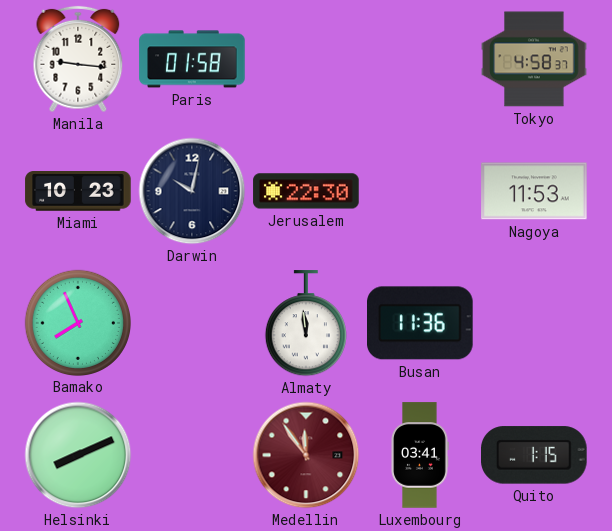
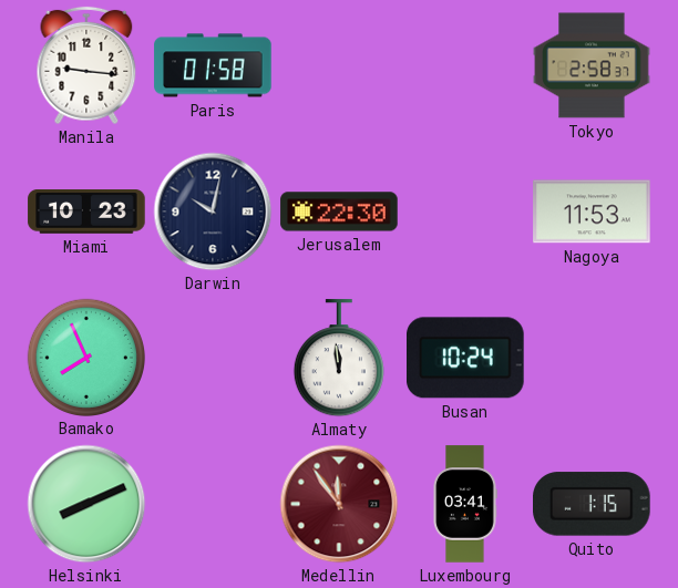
Tokyo: 4:58 -> 2:58
Busan: 11:36 -> 10:24
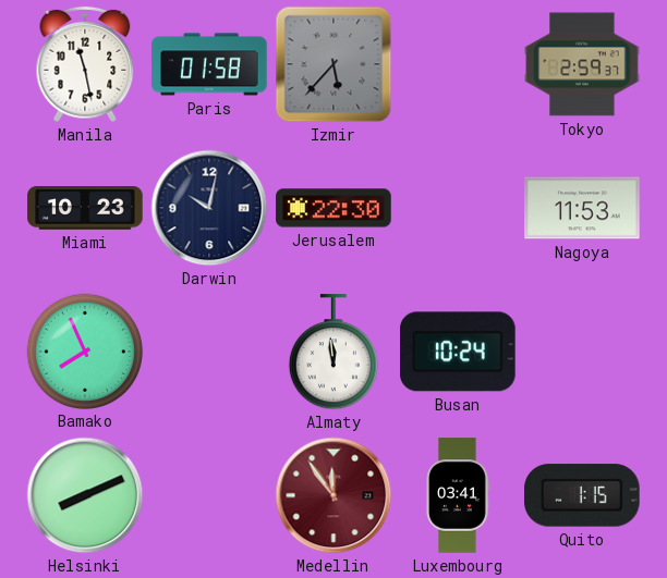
Manila: 9:16 -> 11:28
Izmir: none -> 5:37
Tokyo: 2:58 -> 2:59
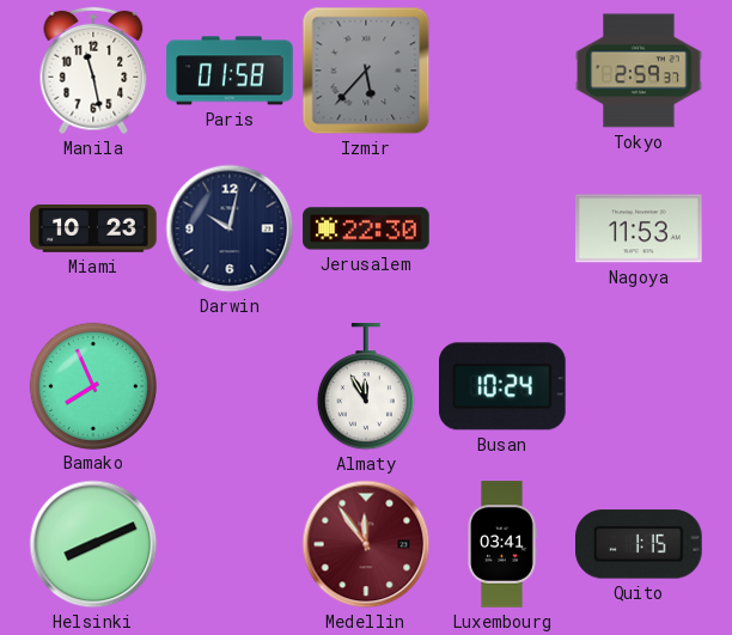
Almaty: 11:59 -> 11:55
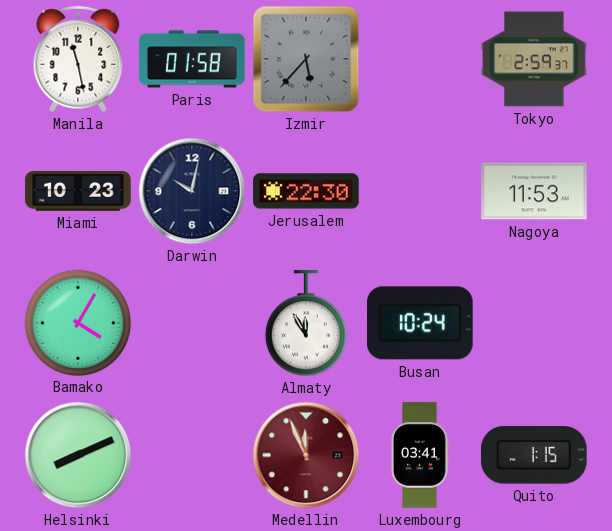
Bamako: 7:56 -> 4:05
Medellin: 11:54 -> 11:56
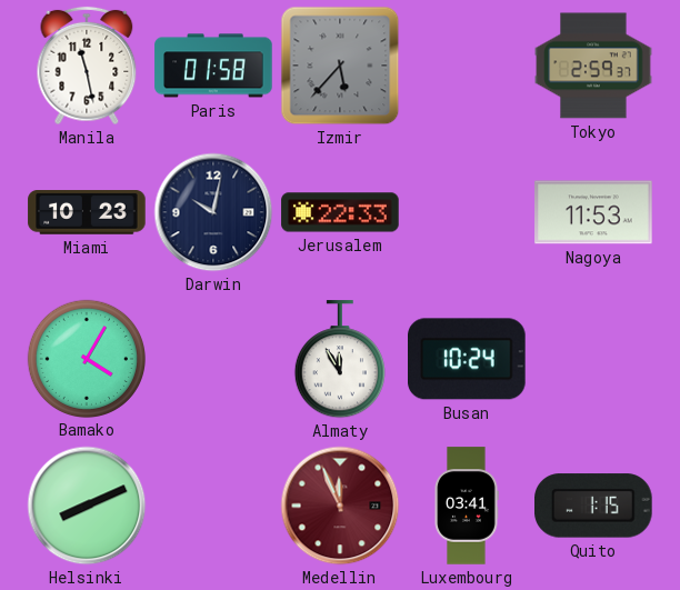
Jerusalem: 22:30 -> 22:33
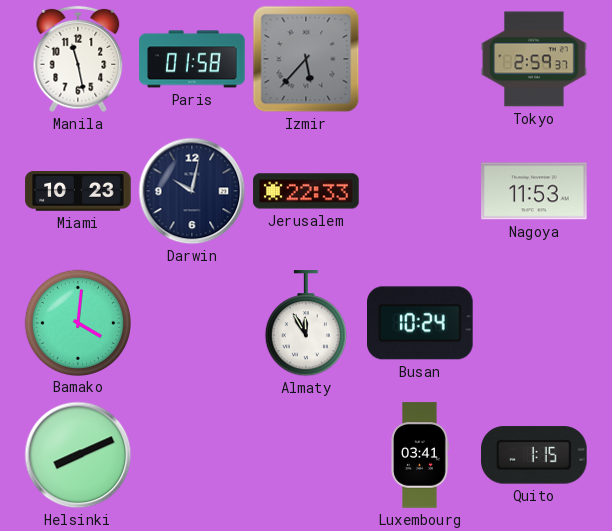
Bamako: 4:05 -> 4:01
Medellin: 11:56 -> none
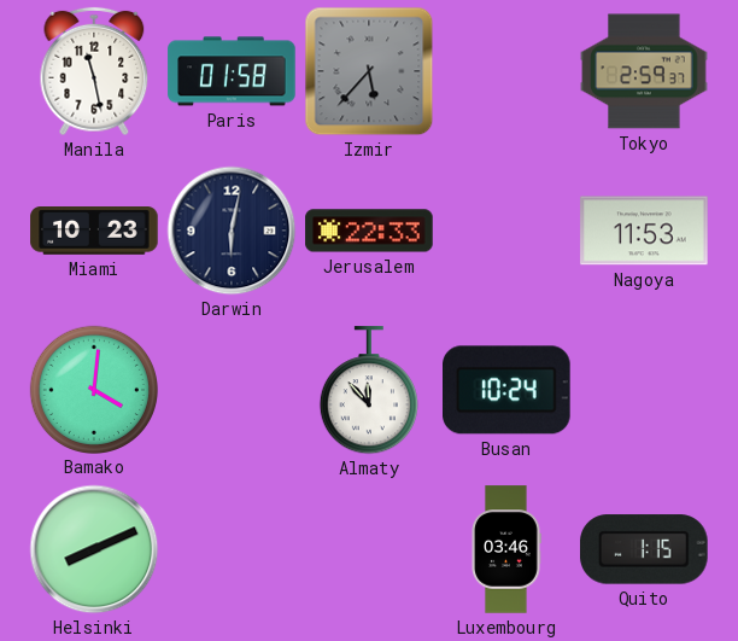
Darwin: 10:02 -> 6:02
Almaty: 11:55 -> 11:53
Luxembourg: 03:41 -> 03:46
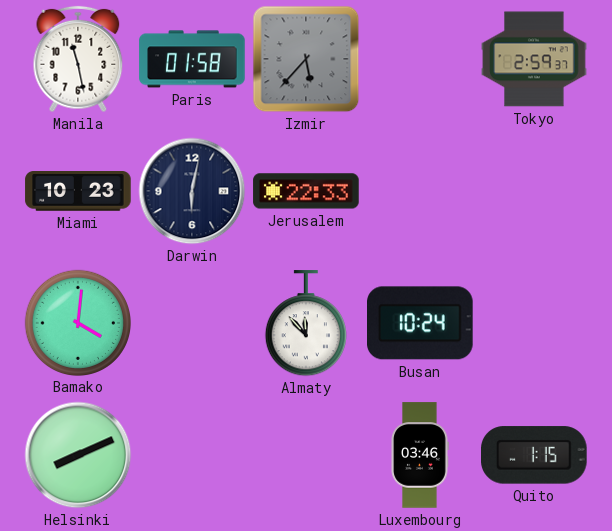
Nagoya: 11:53 -> none
